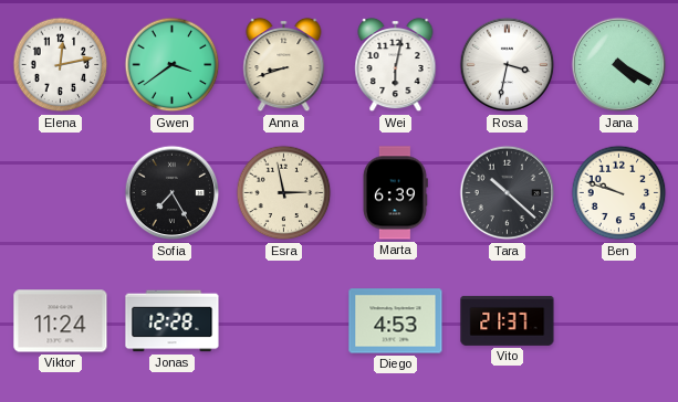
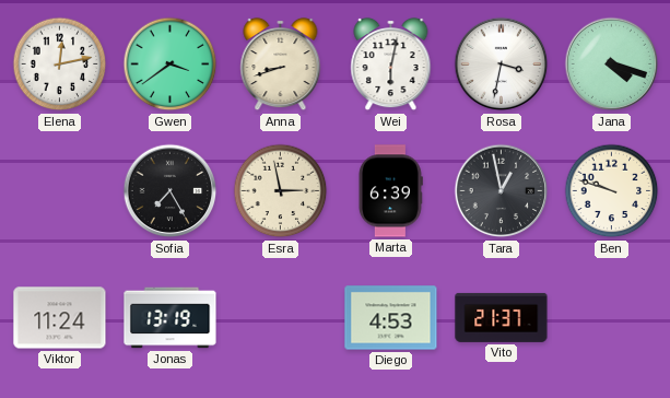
Jana: 4:20 -> 4:18
Tara: 10:22 -> 12:58
Jonas: 12:28 -> 13:19
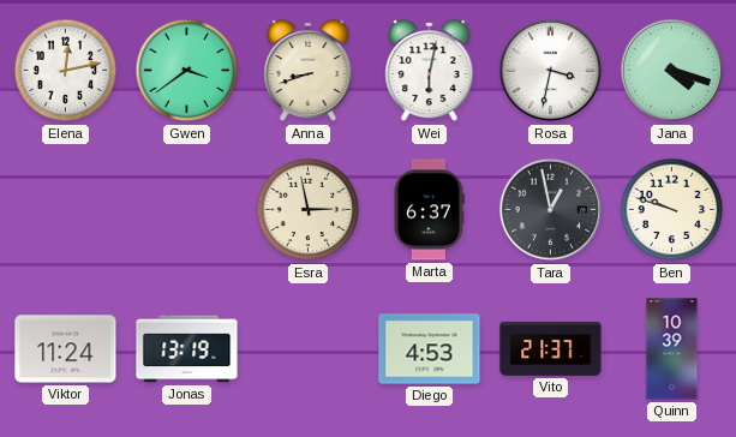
Sofia: 7:25 -> none
Marta: 6:39 -> 6:37
Quinn: none -> 10:39
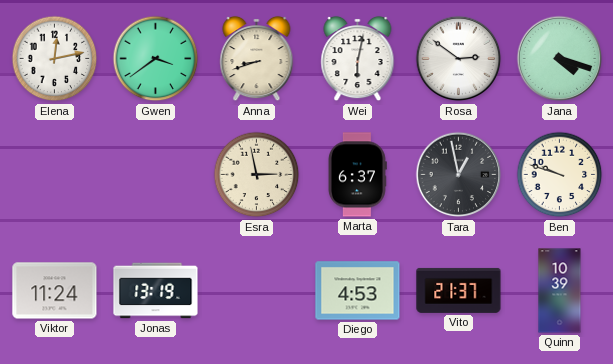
Rosa: 3:32 -> 2:51
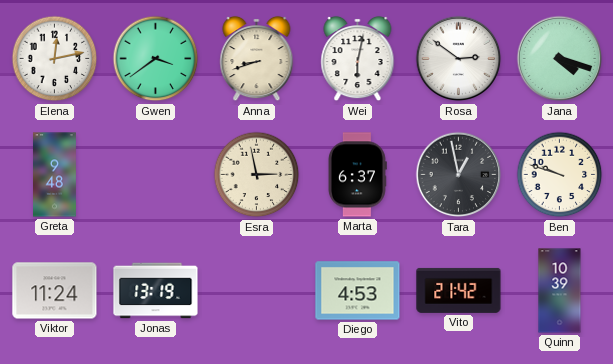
Greta: none -> 9:48
Vito: 21:37 -> 21:42
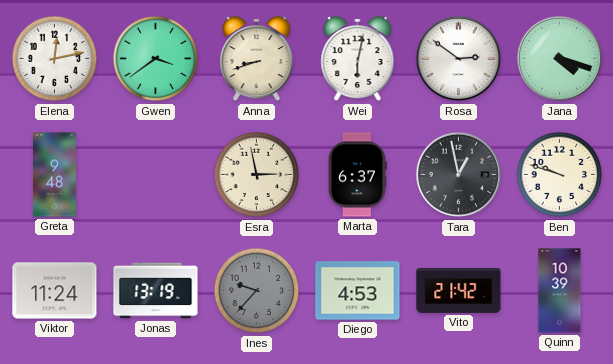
Ines: none -> 9:37
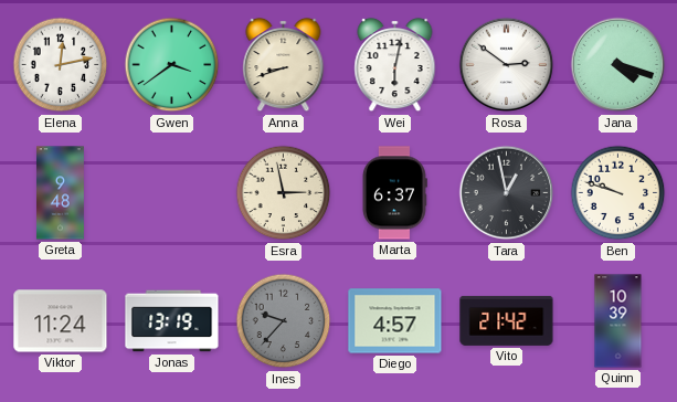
Diego: 4:53 -> 4:57
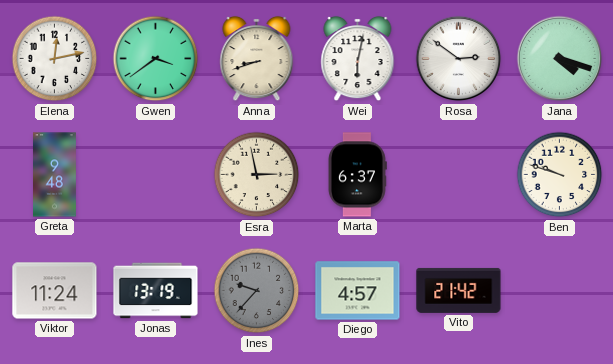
Tara: 12:58 -> none
Quinn: 10:39 -> none
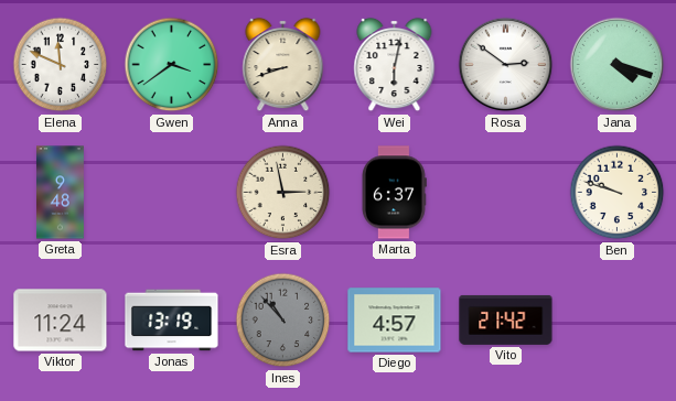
Elena: 12:13 -> 11:49
Ines: 9:37 -> 10:53
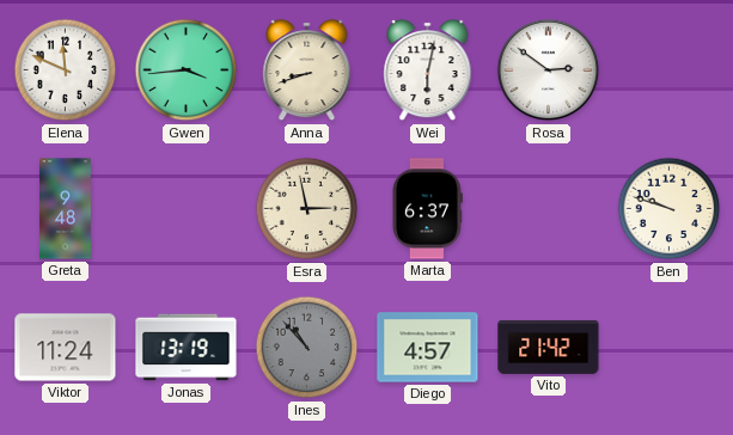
Gwen: 3:39 -> 3:44
Jana: 4:18 -> none
